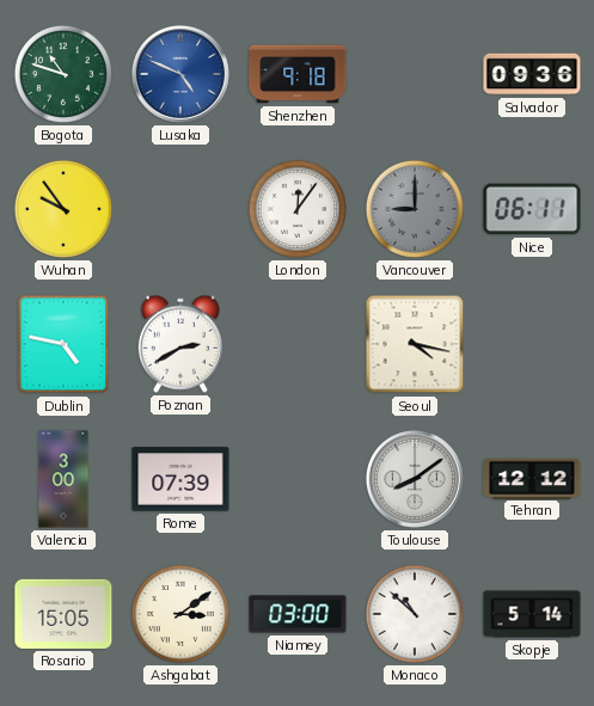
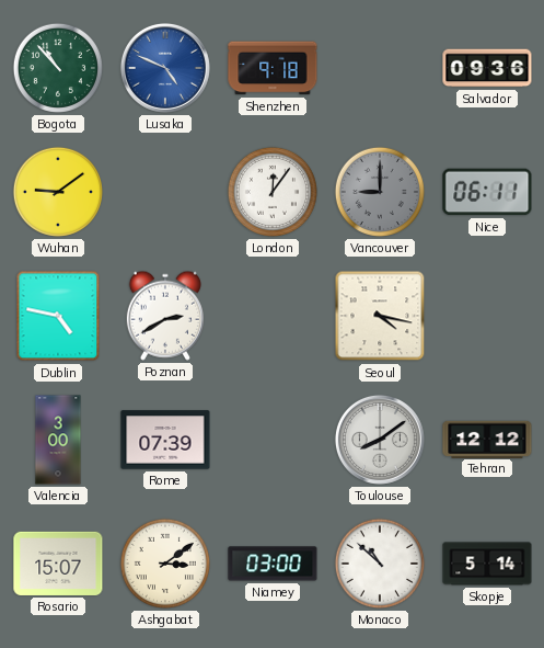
Bogota: 10:48 -> 10:53
Wuhan: 9:54 -> 9:09
Rosario: 15:05 -> 15:07
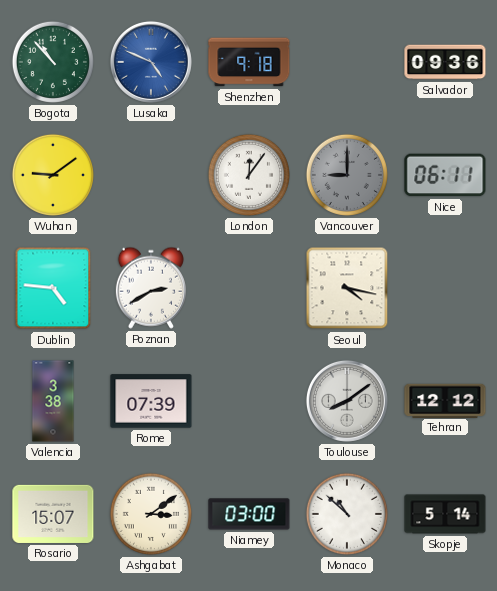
Dublin: 4:47 -> 4:46
Valencia: 3:00 -> 3:38
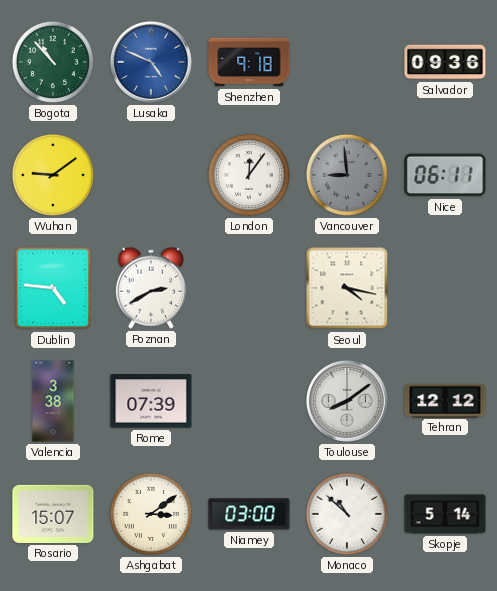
Vancouver: 9:00 -> 8:59
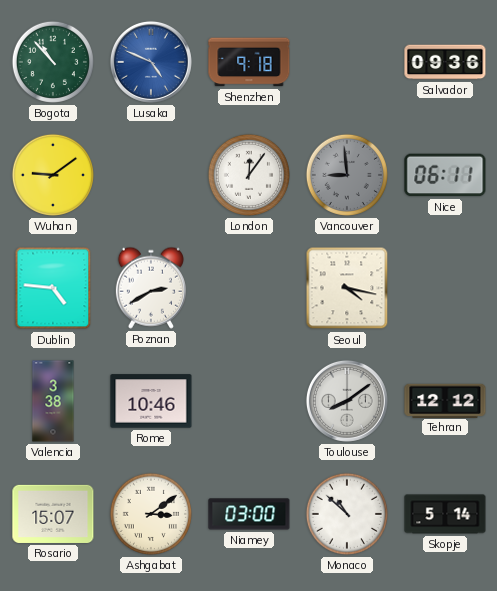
Rome: 07:39 -> 10:46
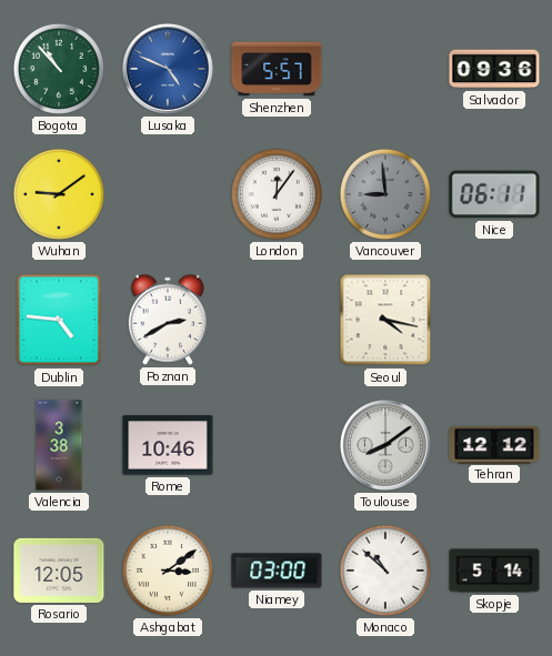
Shenzhen: 9:18 -> 5:57
Rosario: 15:07 -> 12:05
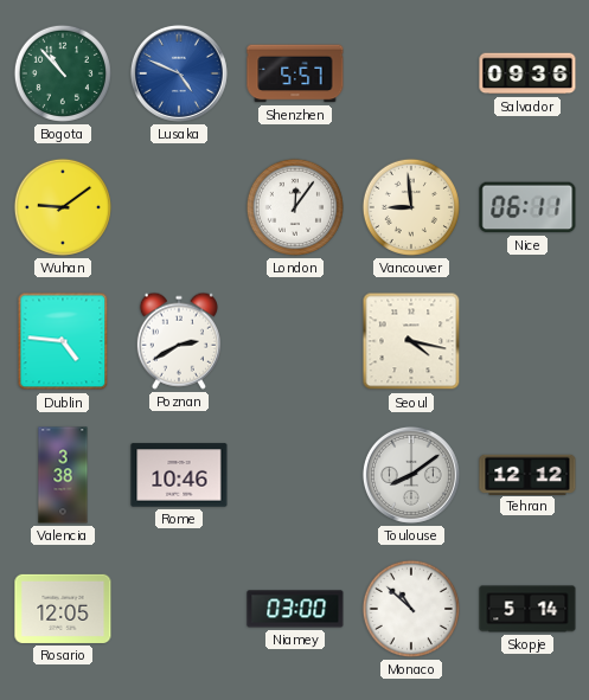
Vancouver dial: grey -> cream
Ashgabat: 3:09 -> none
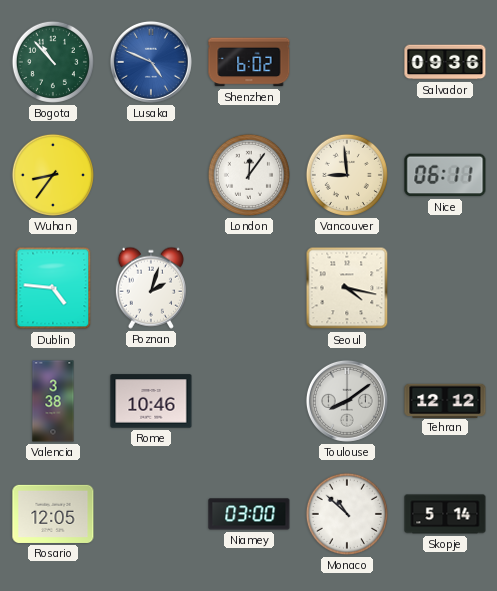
Shenzhen: 5:57 -> 6:02
Wuhan: 9:09 -> 8:36
Poznan: 2:40 -> 2:03
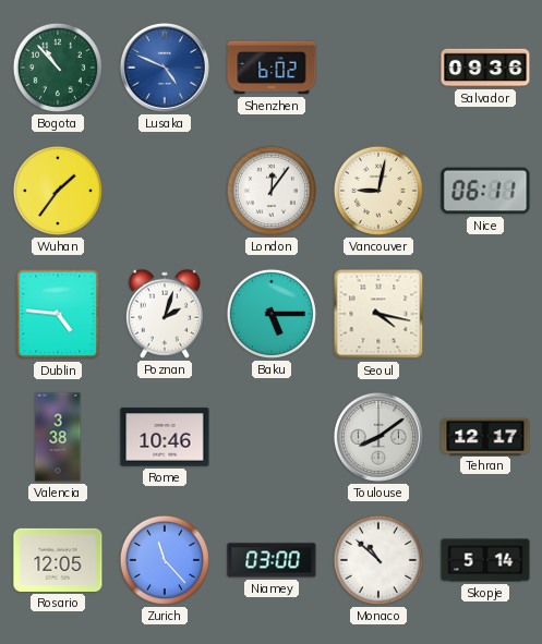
Wuhan: 8:36 -> 1:36
Vancouver: 8:59 -> 9:02
Baku: none -> 5:15
Tehran: 12:12 -> 12:17
Zurich: none -> 11:23
